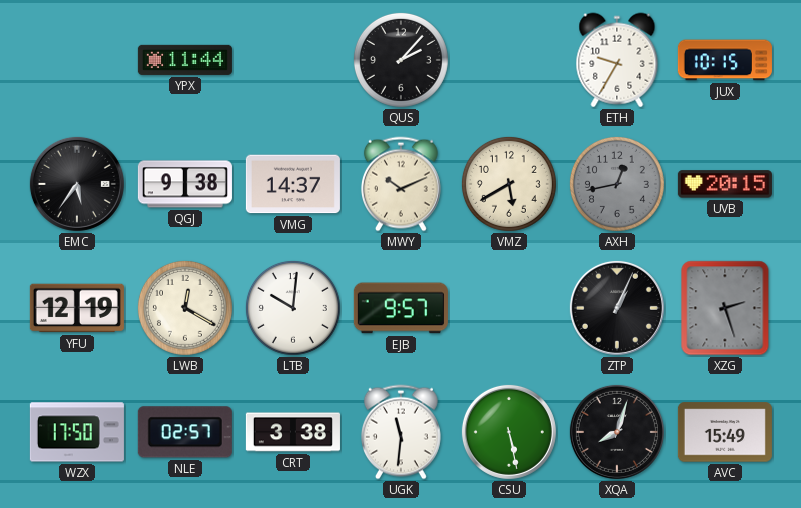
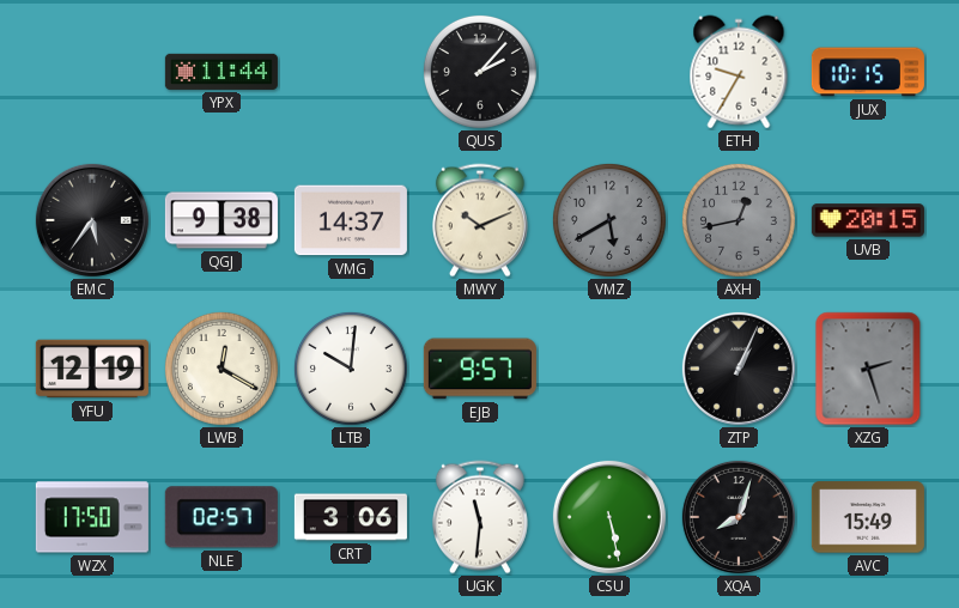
VMZ dial: cream -> grey
CRT: 3:38 -> 3:06
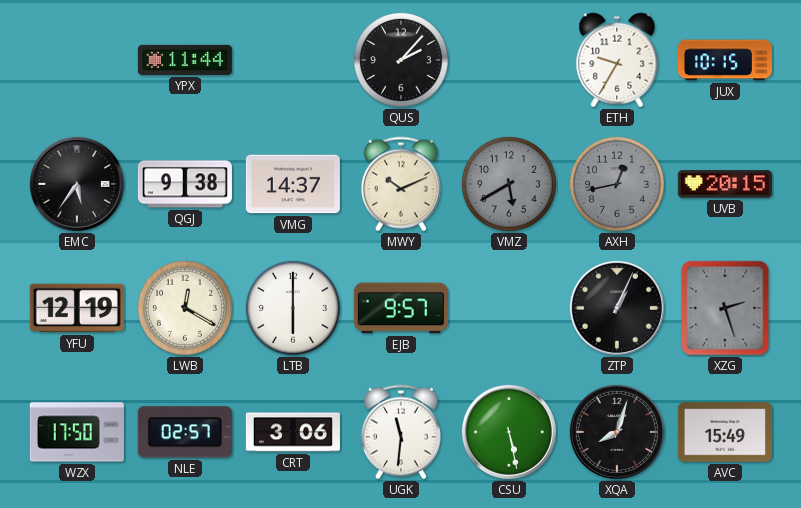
LTB: 10:01 -> 6:00
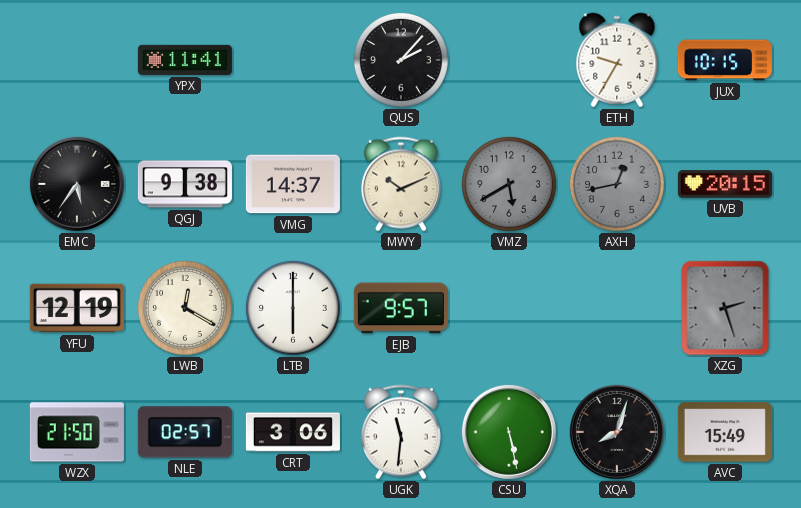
YPX: 11:44 -> 11:41
ZTP: 1:04 -> none
WZX: 17:50 -> 21:50
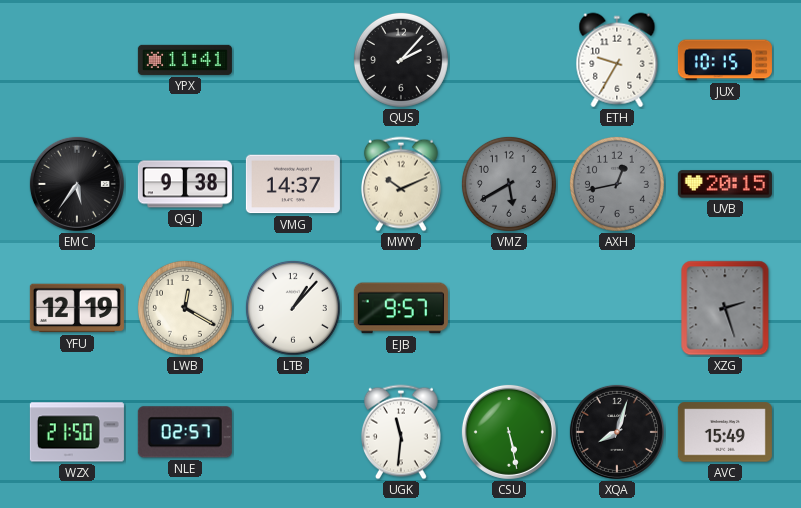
LTB: 6:00 -> 1:07
CRT: 3:06 -> none
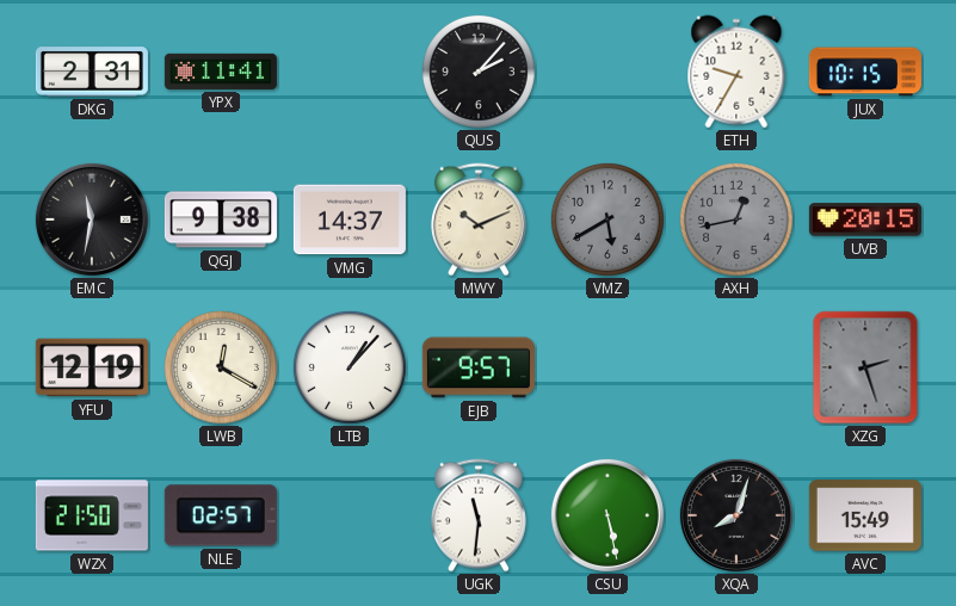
DKG: none -> 2:31
EMC: 5:36 -> 11:32
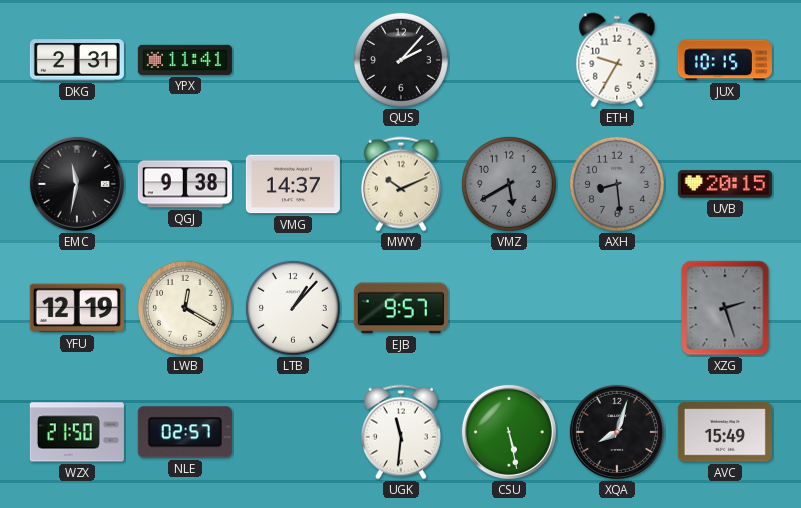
AXH: 12:43 -> 8:29
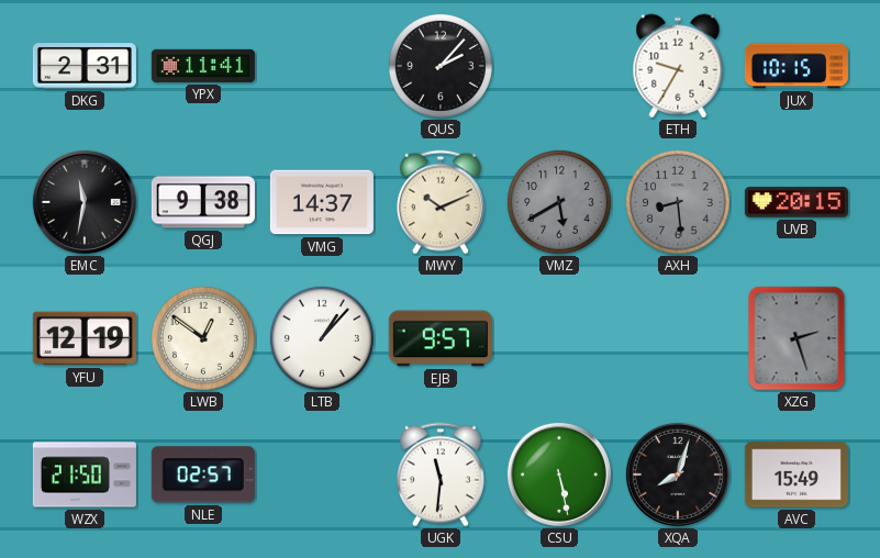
LWB: 12:20 -> 12:51
